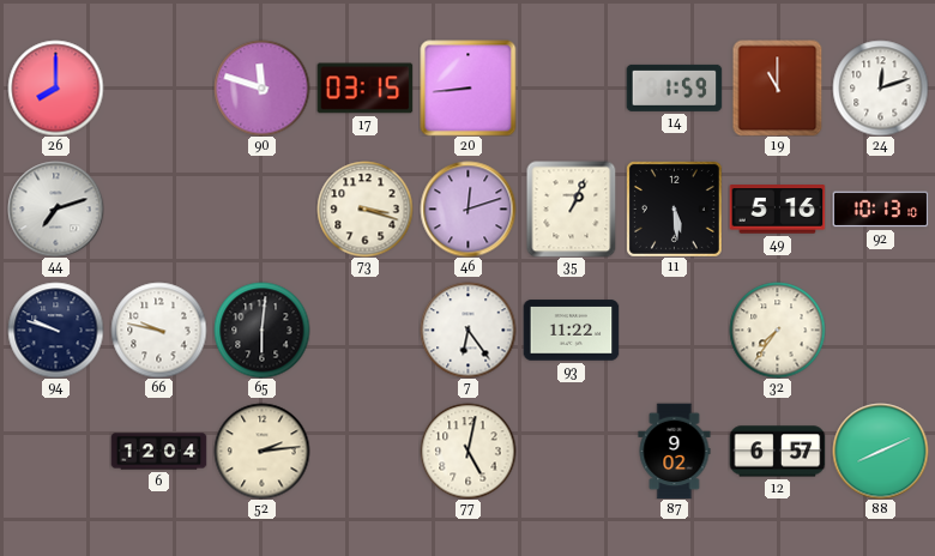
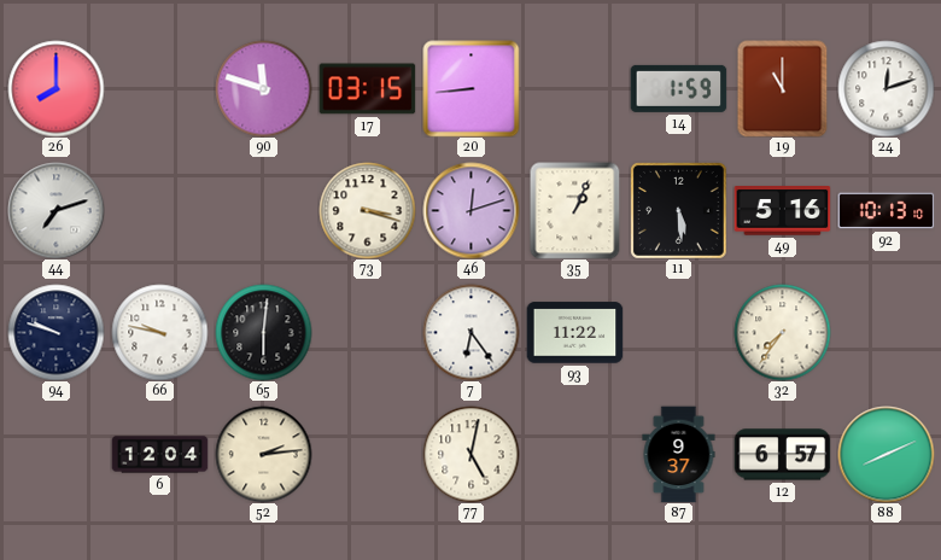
87: 9:02 -> 9:37
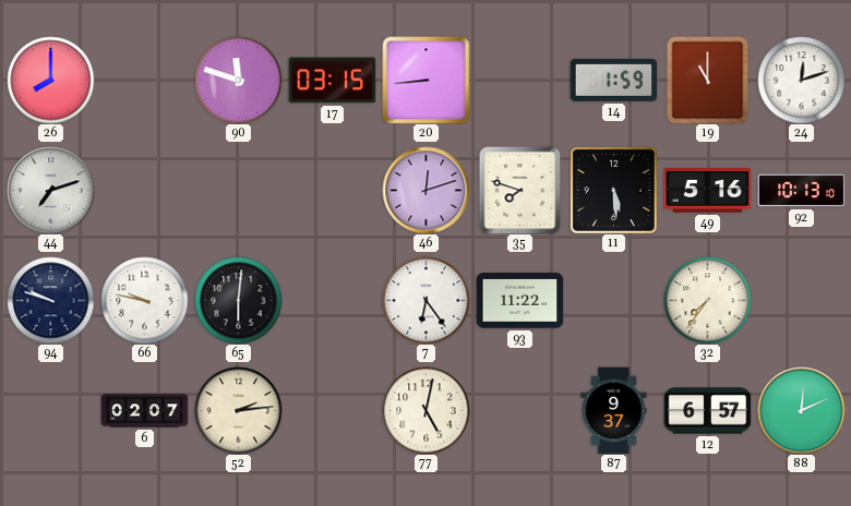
73: 3:18 -> none
35: 1:04 -> 7:48
6: 12:04 -> 02:07
88: 8:11 -> 12:11
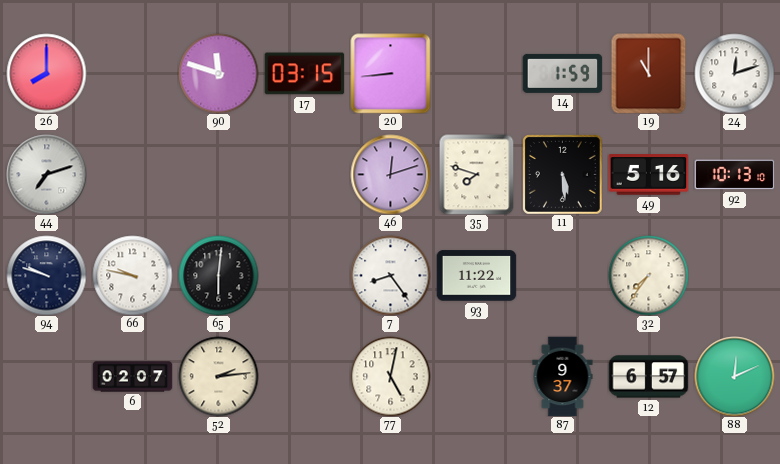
7: 6:24 -> 8:24
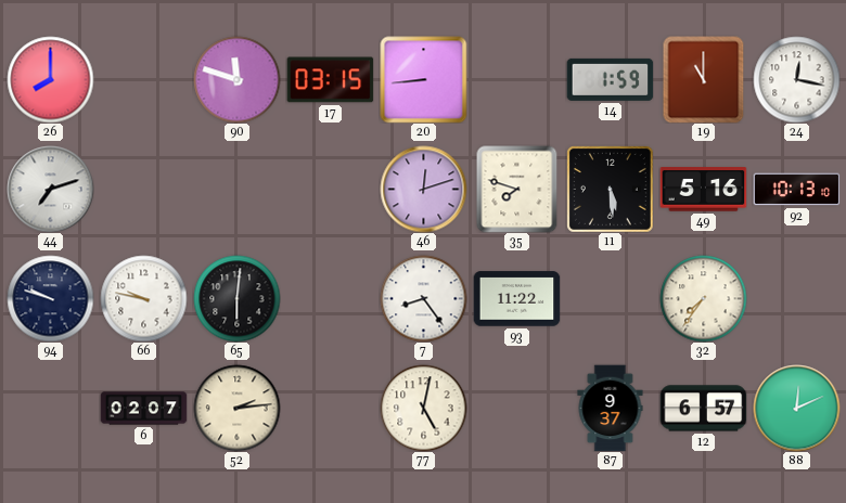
24: 12:12 -> 12:17
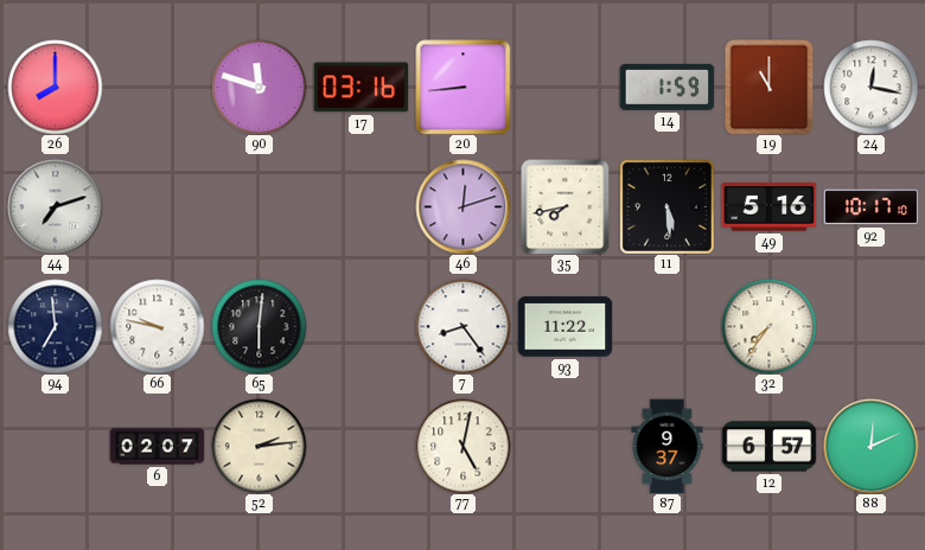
17: 03:15 -> 03:16
35: 7:48 -> 7:43
92: 10:13 -> 10:17
94: 9:48 -> 6:59
